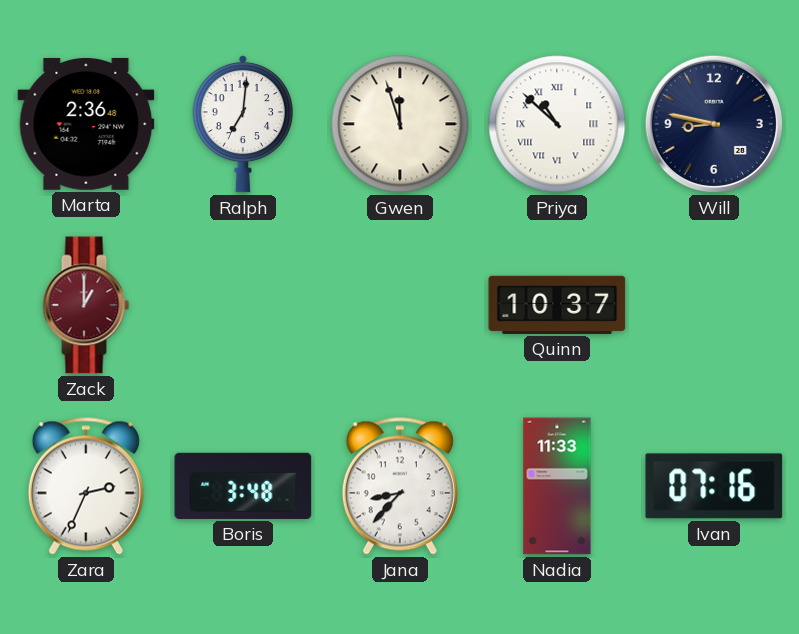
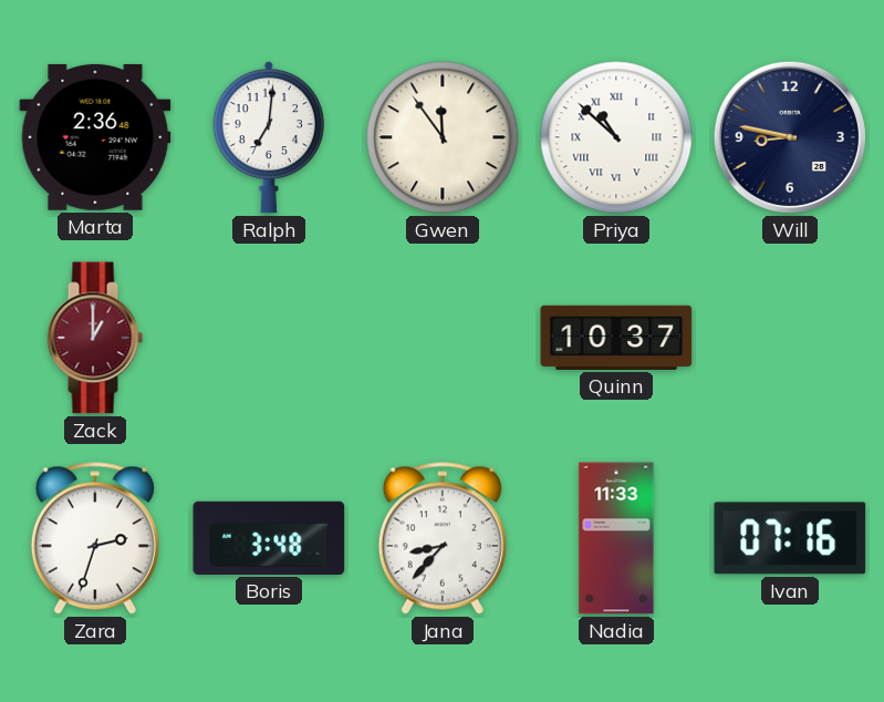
Gwen: 11:57 -> 11:54
Zara: 2:34 -> 2:33
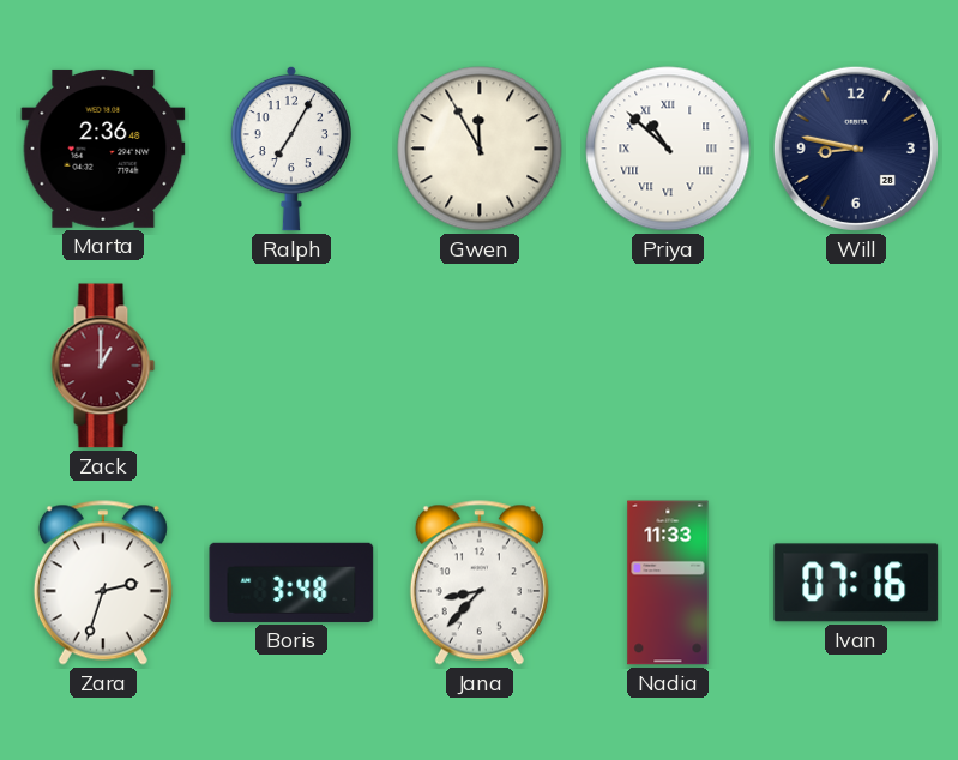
Ralph: 7:01 -> 7:05
Gwen: 11:54 -> 11:55
Quinn: 10:37 -> none
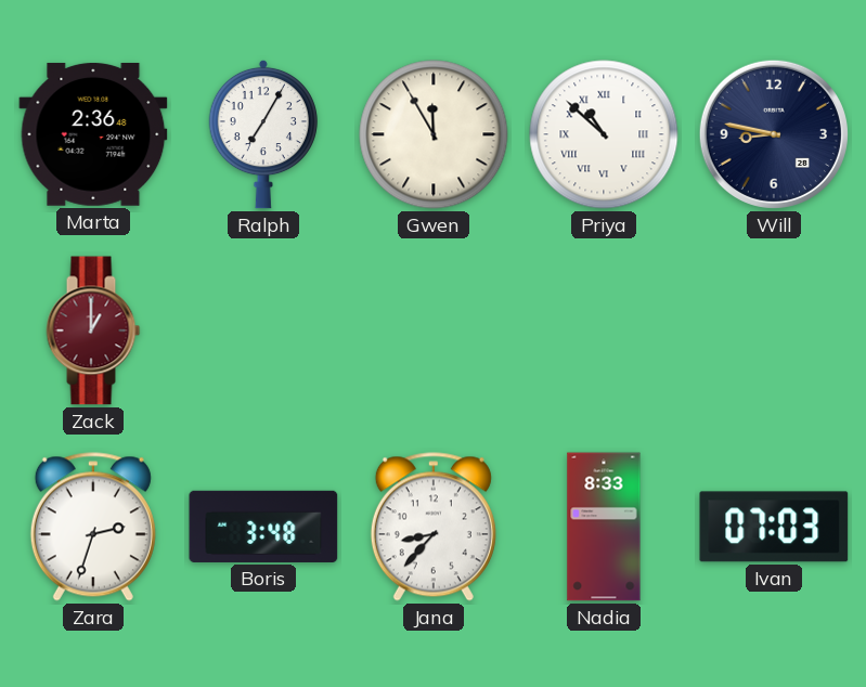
Nadia: 11:33 -> 8:33
Ivan: 07:16 -> 07:03
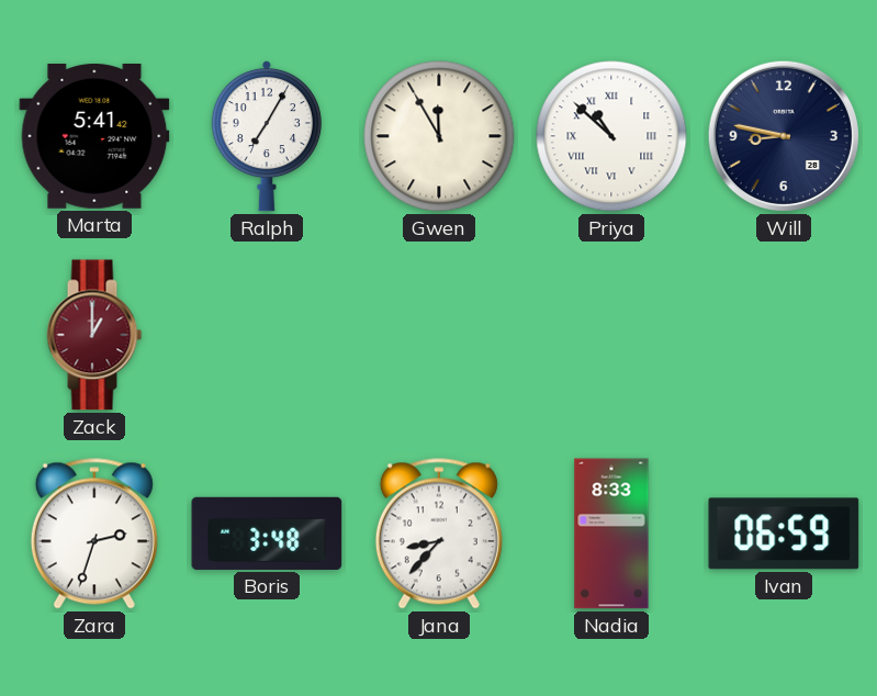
Marta: 2:36 -> 5:41
Ivan: 07:03 -> 06:59
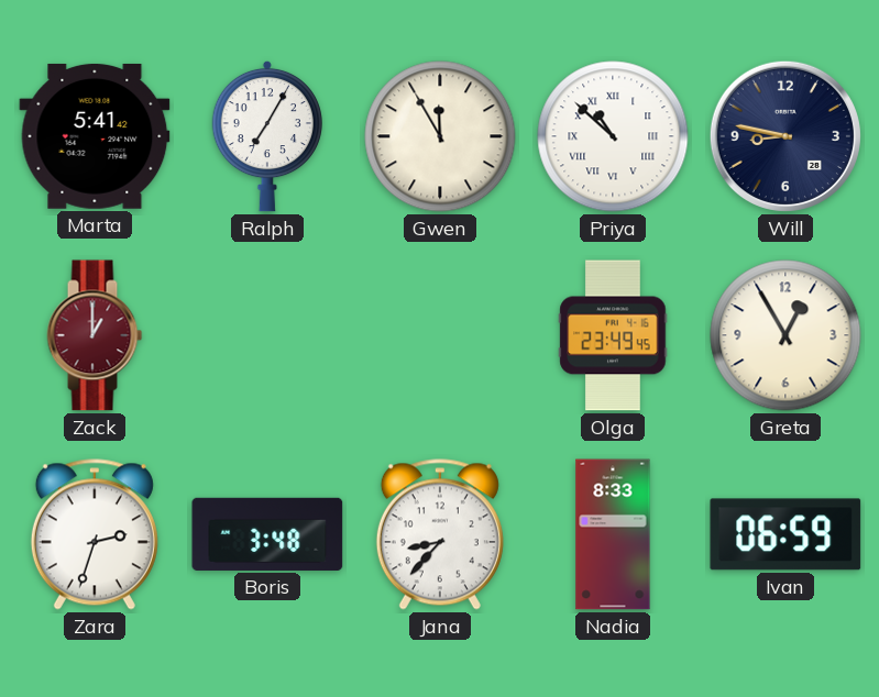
Olga: none -> 23:49
Greta: none -> 12:55
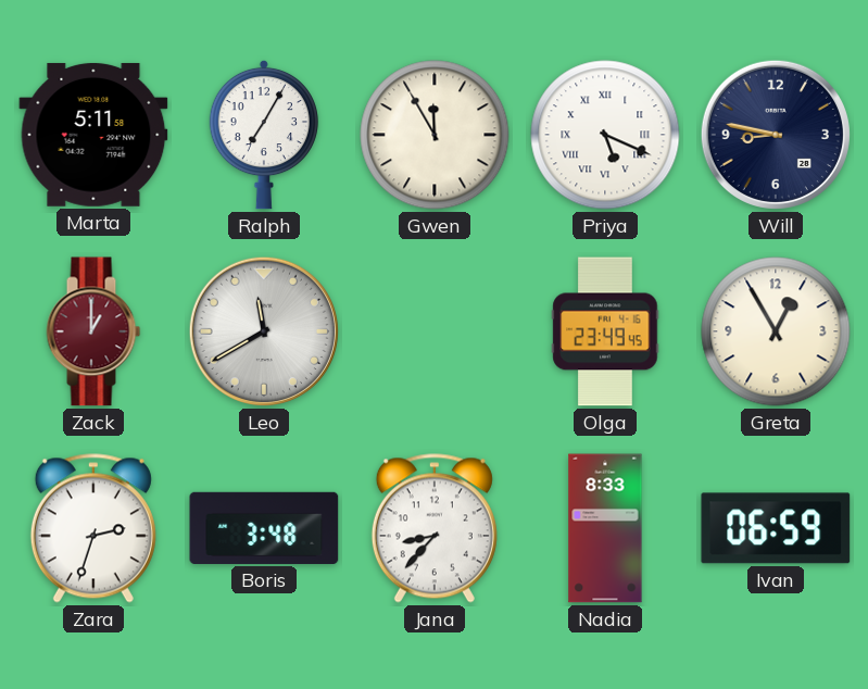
Marta: 5:41 -> 5:11
Priya: 10:52 -> 5:19
Leo: none -> 11:40
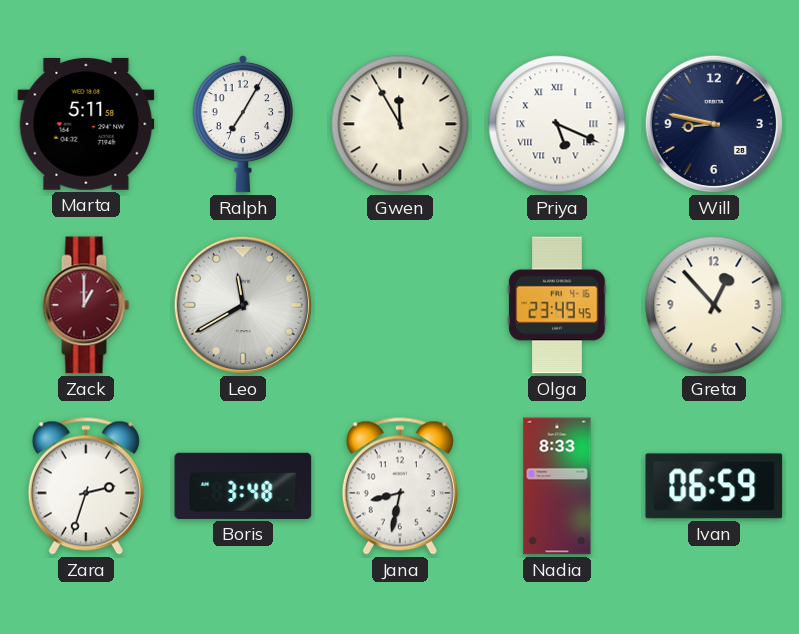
Greta: 12:55 -> 12:53
Jana: 8:37 -> 8:32
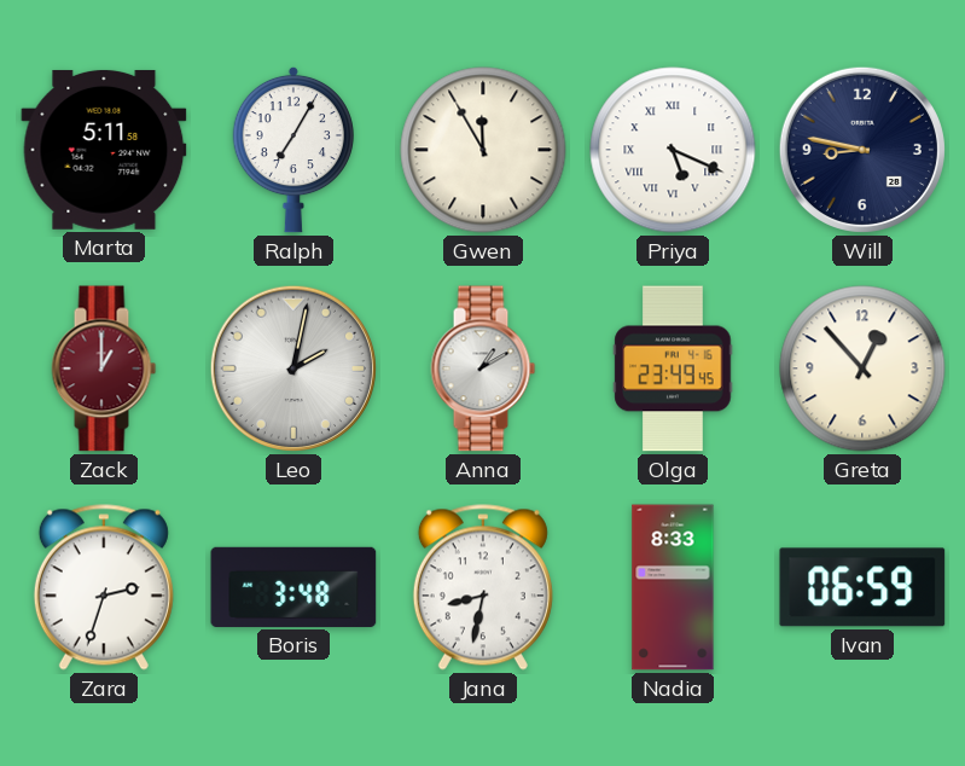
Leo: 11:40 -> 2:02
Anna: none -> 1:10
